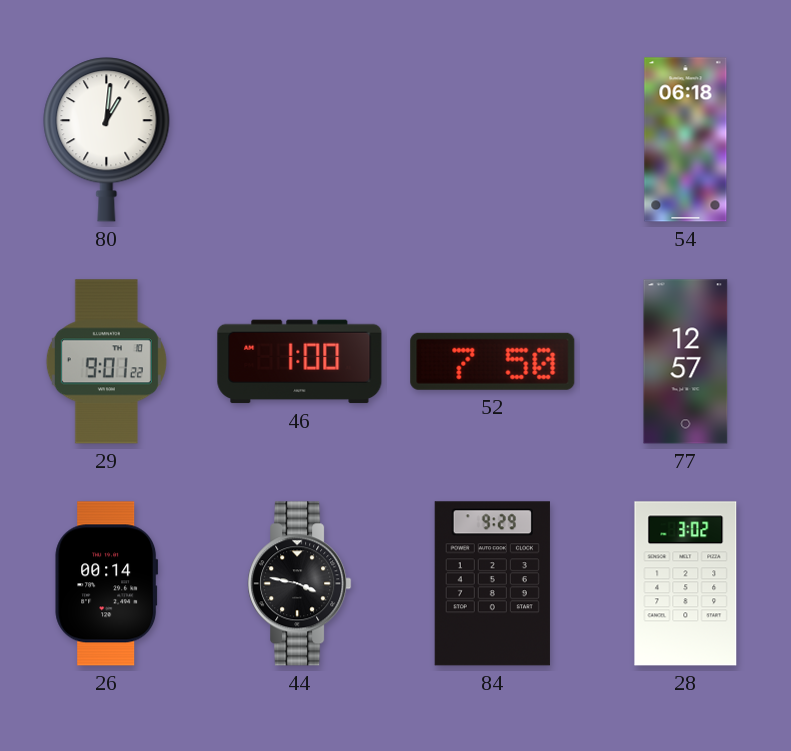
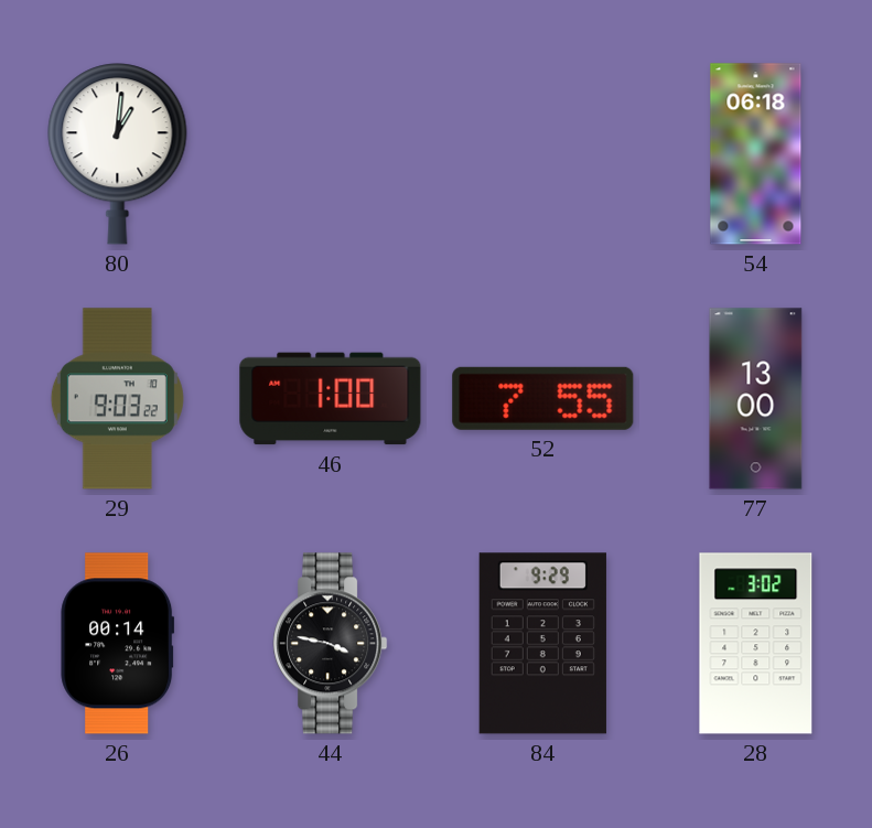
29: 9:01 -> 9:03
52: 7:50 -> 7:55
77: 12:57 -> 13:00
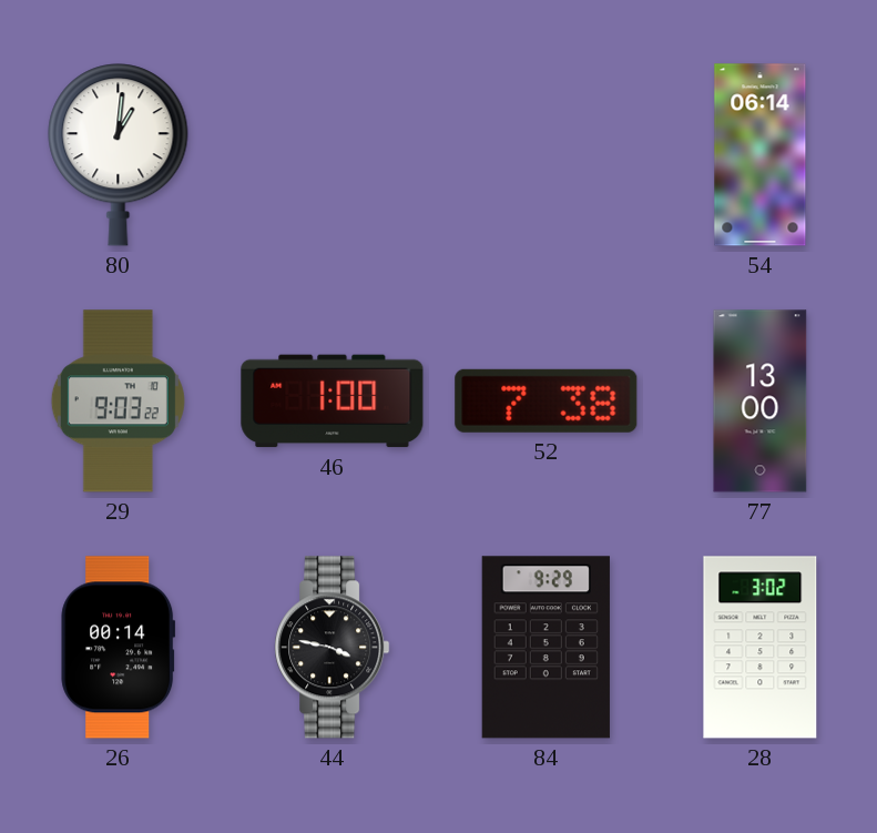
54: 06:18 -> 06:14
52: 7:55 -> 7:38
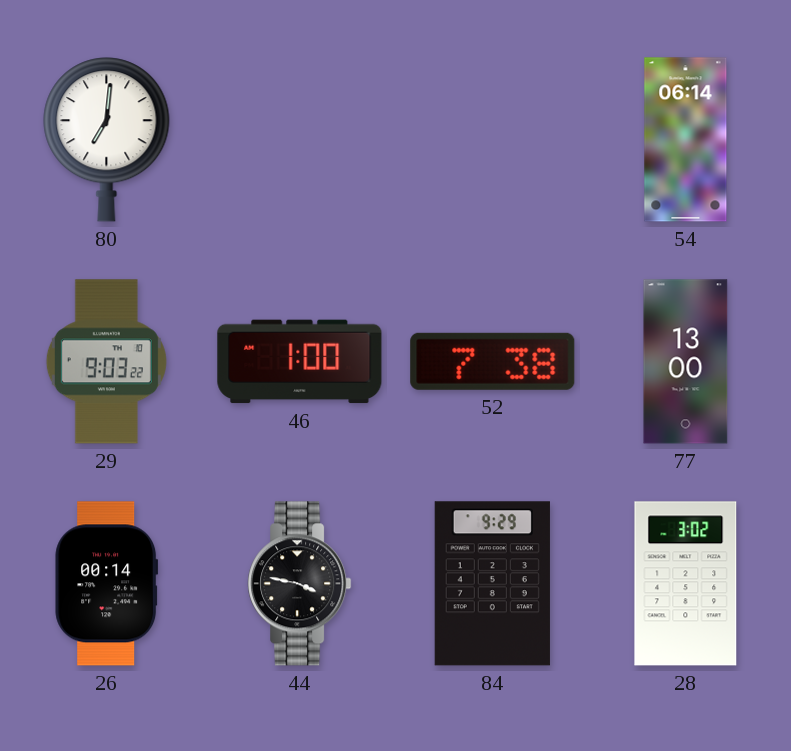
80: 1:01 -> 7:01
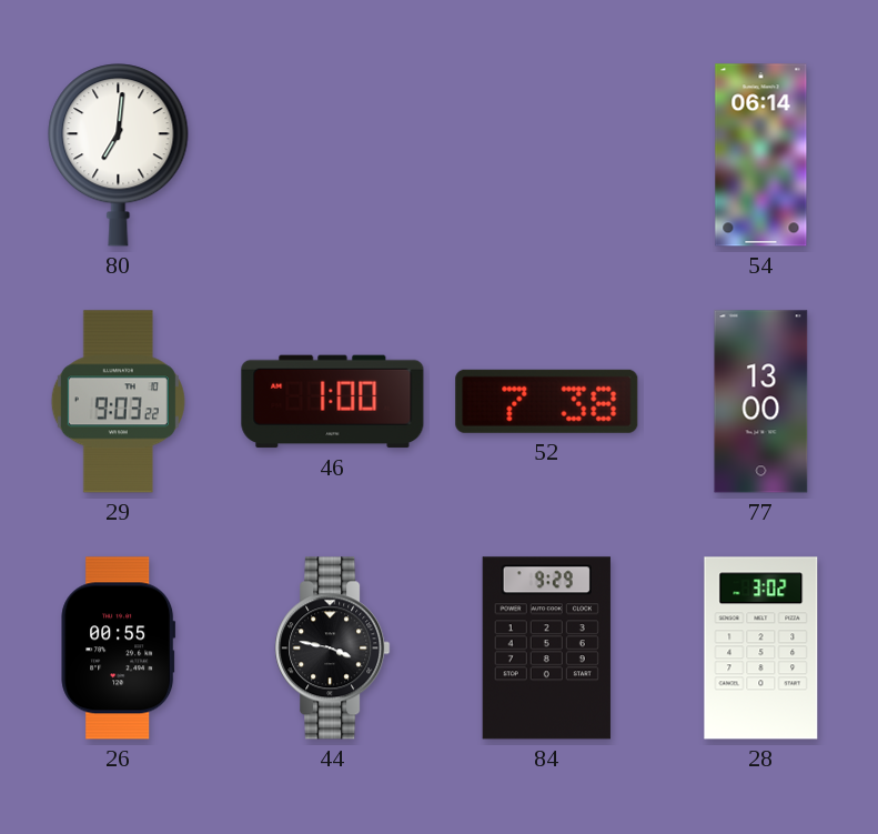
26: 00:14 -> 00:55
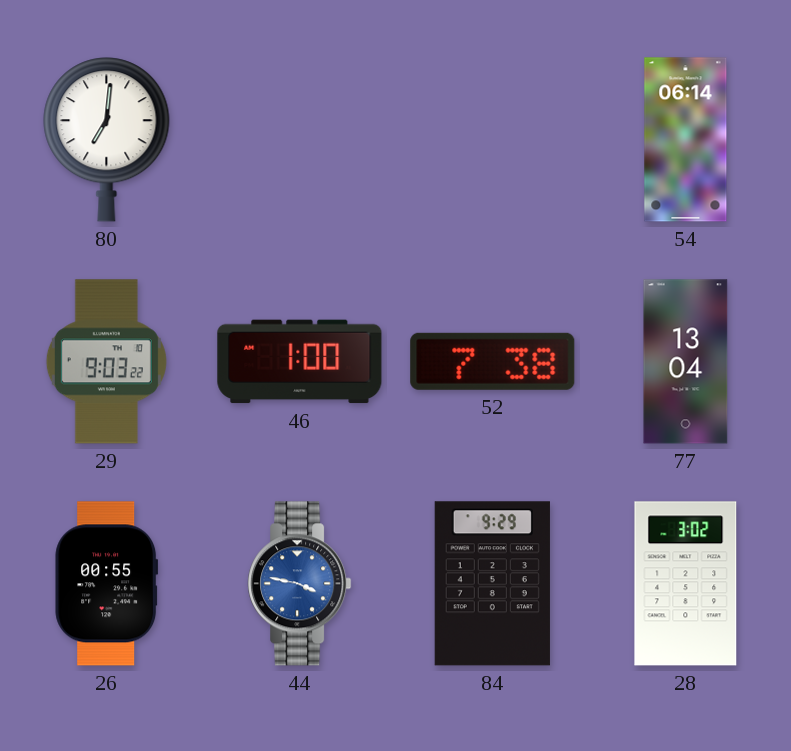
77: 13:00 -> 13:04
44 dial: black -> blue
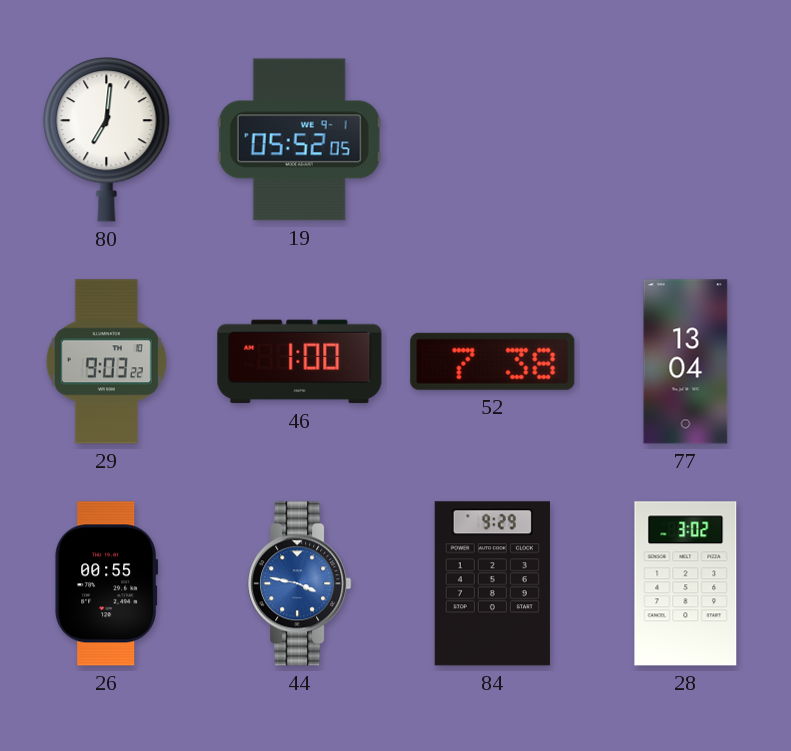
19: none -> 05:52
54: 06:14 -> none
